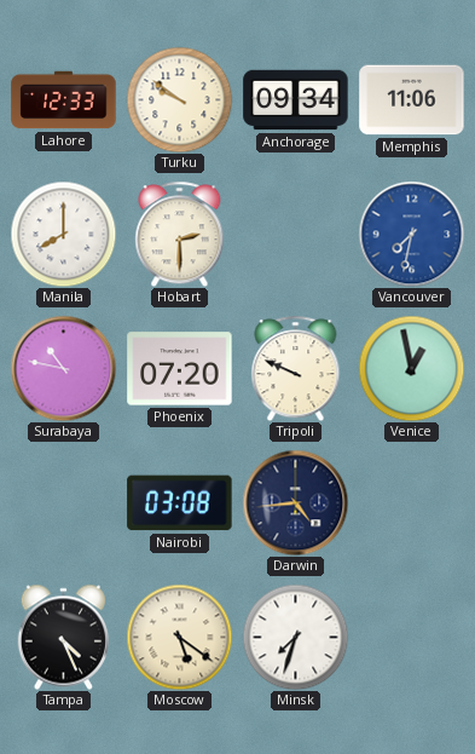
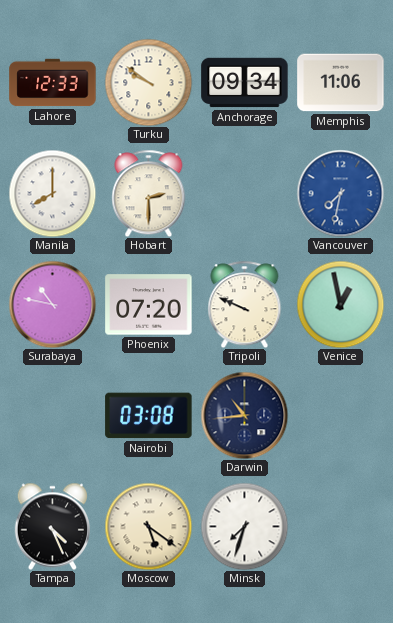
Darwin: 4:44 -> 10:44
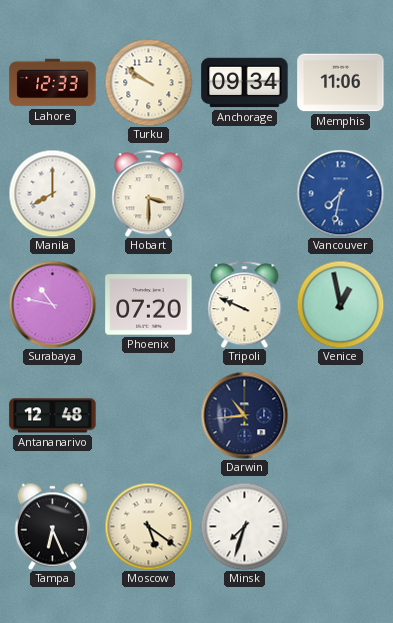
Hobart: 2:30 -> 3:30
Antananarivo: none -> 12:48
Nairobi: 03:08 -> none
Tampa: 4:26 -> 6:26
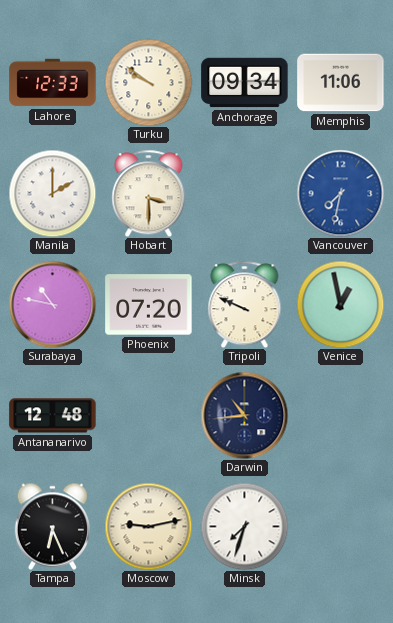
Manila: 8:00 -> 2:00
Moscow: 5:21 -> 9:13
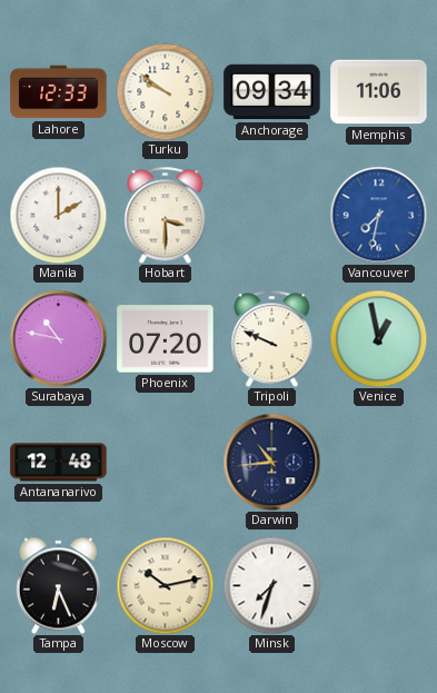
Moscow: 9:13 -> 10:13
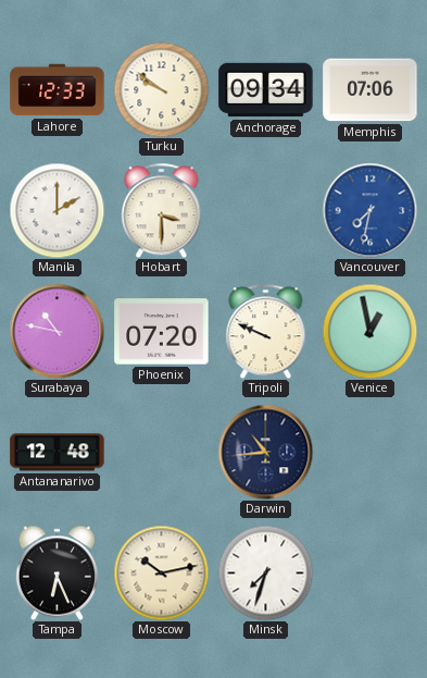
Memphis: 11:06 -> 07:06
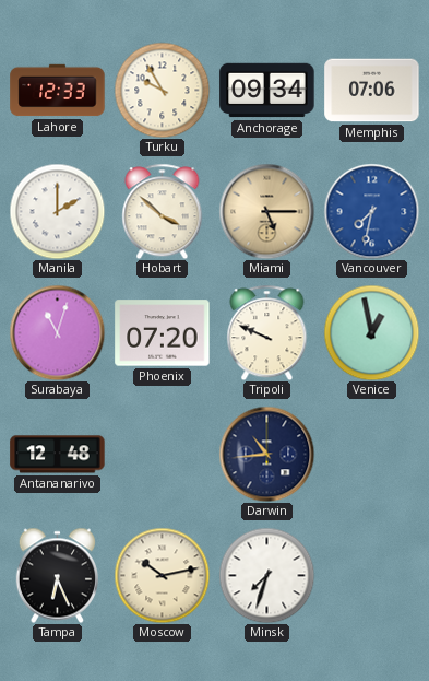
Turku: 9:51 -> 9:55
Hobart: 3:30 -> 3:52
Miami: none -> 5:15
Surabaya: 10:47 -> 11:03
